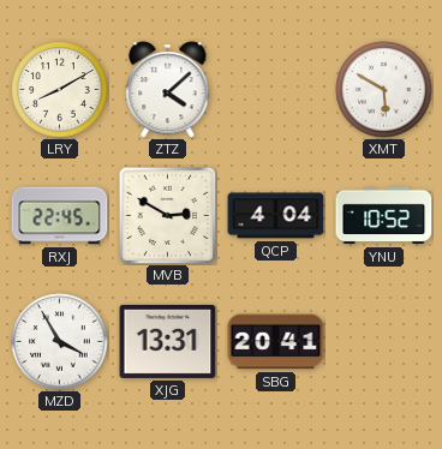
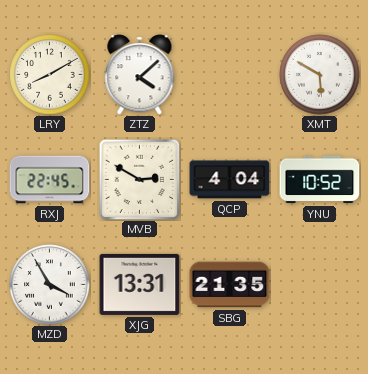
SBG: 20:41 -> 21:35
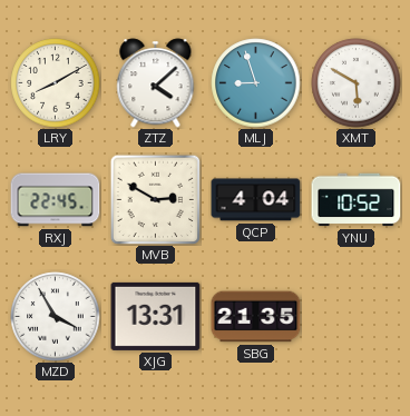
MLJ: none -> 8:57
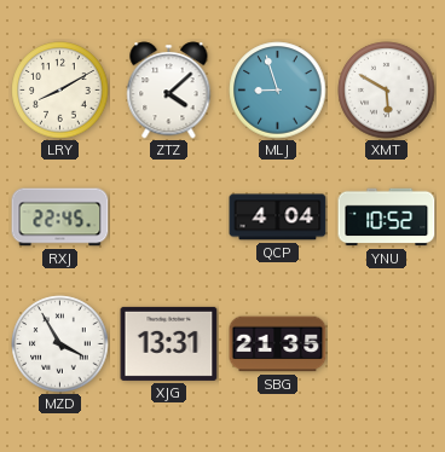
MVB: 2:50 -> none
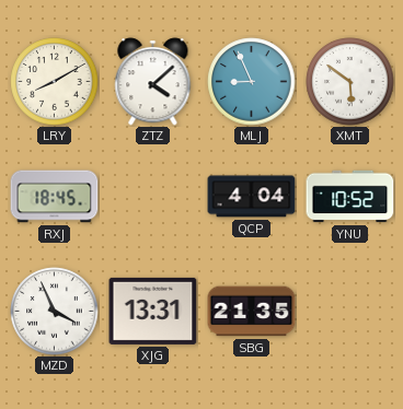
MLJ: 8:57 -> 8:56
XMT: 5:50 -> 5:51
RXJ: 22:45 -> 18:45
MZD: 3:55 -> 3:56
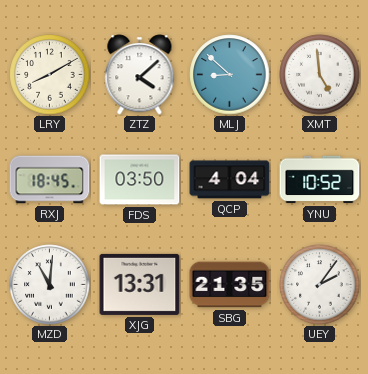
MLJ: 8:56 -> 8:52
XMT: 5:51 -> 4:59
FDS: none -> 03:50
MZD: 3:56 -> 11:01
UEY: none -> 2:06
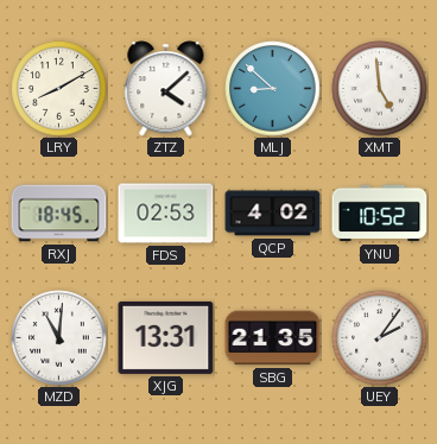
FDS: 03:50 -> 02:53
QCP: 4:04 -> 4:02
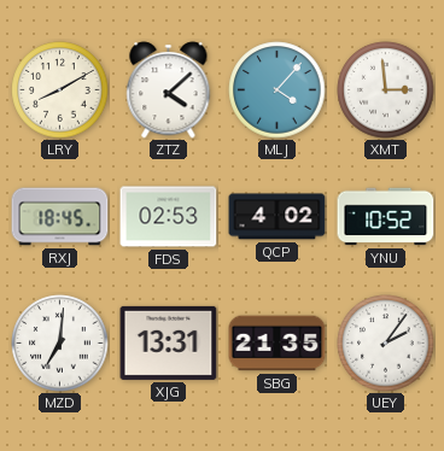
MLJ: 8:52 -> 4:07
XMT: 4:59 -> 2:59
MZD: 11:01 -> 7:01
